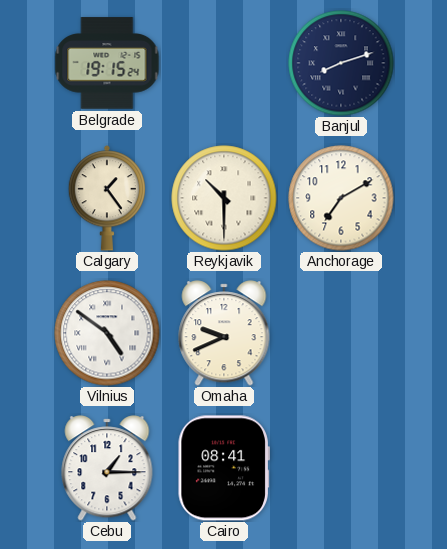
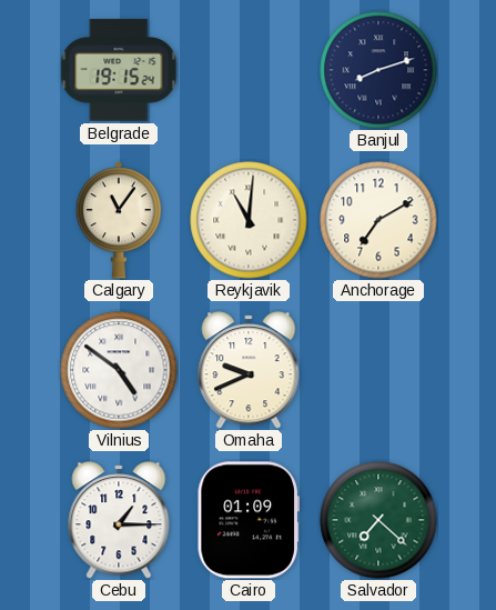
Calgary: 1:24 -> 11:06
Reykjavik: 10:30 -> 11:01
Cairo: 08:41 -> 01:09
Salvador: none -> 7:22
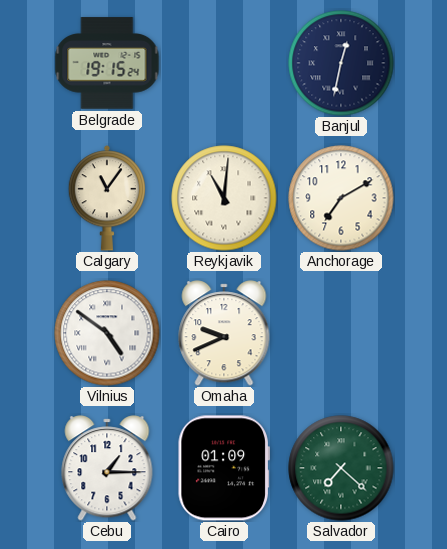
Banjul: 8:12 -> 12:32
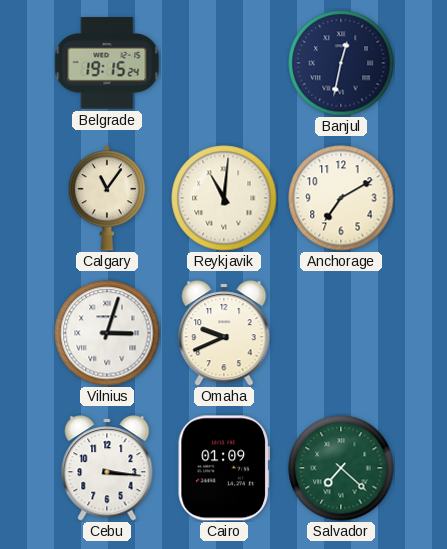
Vilnius: 4:51 -> 3:03
Cebu: 1:15 -> 3:16
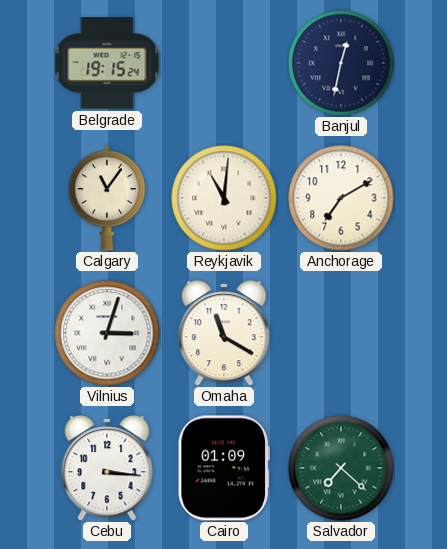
Omaha: 9:41 -> 11:20
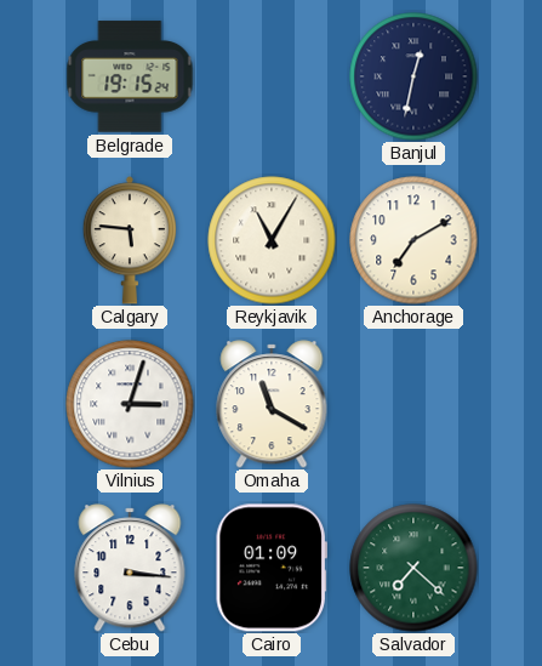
Calgary: 11:06 -> 5:46
Reykjavik: 11:01 -> 11:05
